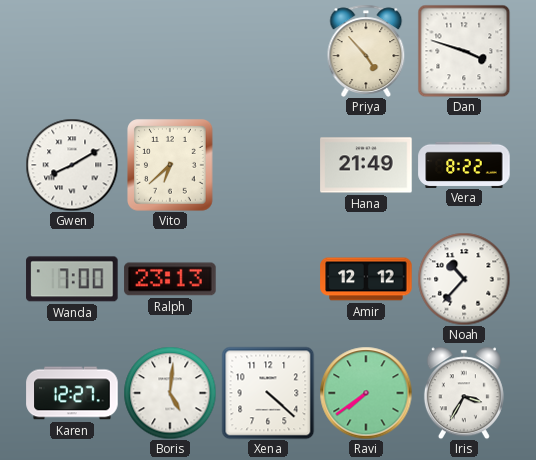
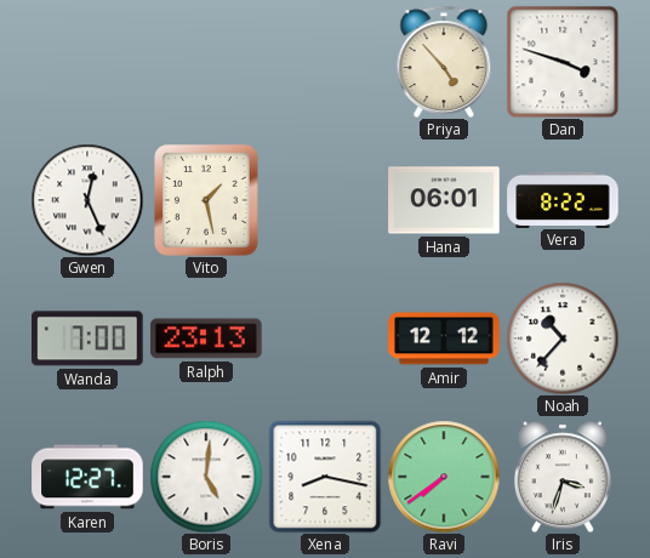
Gwen: 8:10 -> 12:26
Vito: 6:38 -> 1:28
Hana: 21:49 -> 06:01
Xena: 4:22 -> 8:17
Iris: 3:35 -> 3:33
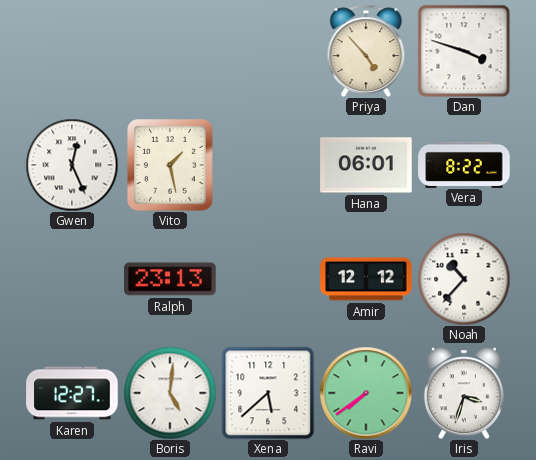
Wanda: 7:00 -> none
Xena: 8:17 -> 5:38
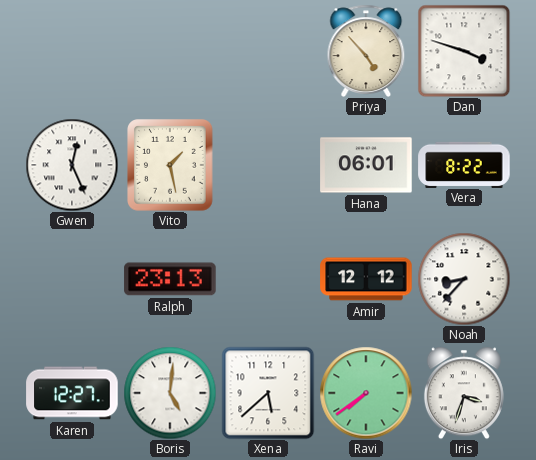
Noah: 10:37 -> 8:37
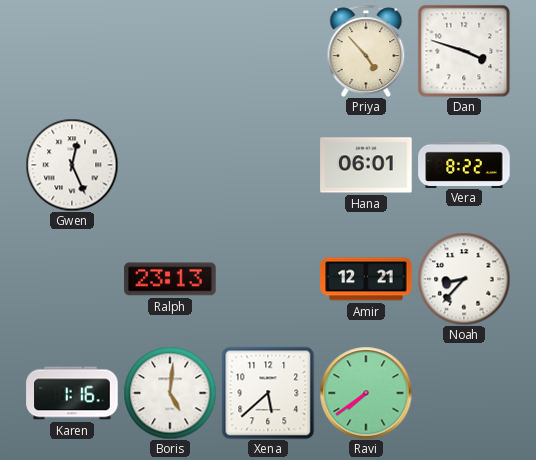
Vito: 1:28 -> none
Amir: 12:12 -> 12:21
Karen: 12:27 -> 1:16
Iris: 3:33 -> none
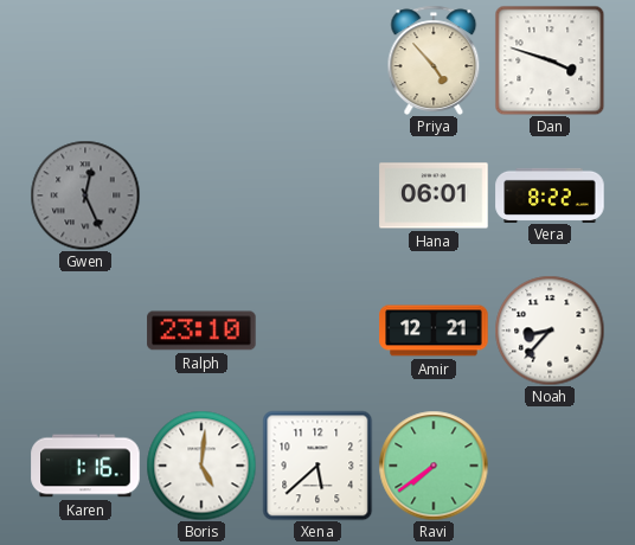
Gwen dial: white -> grey
Ralph: 23:13 -> 23:10
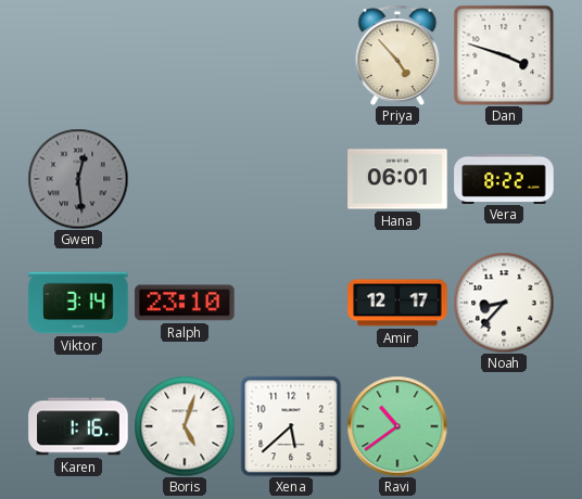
Gwen: 12:26 -> 12:29
Viktor: none -> 3:14
Amir: 12:21 -> 12:17
Boris: 5:01 -> 5:03
Ravi: 7:39 -> 10:39
